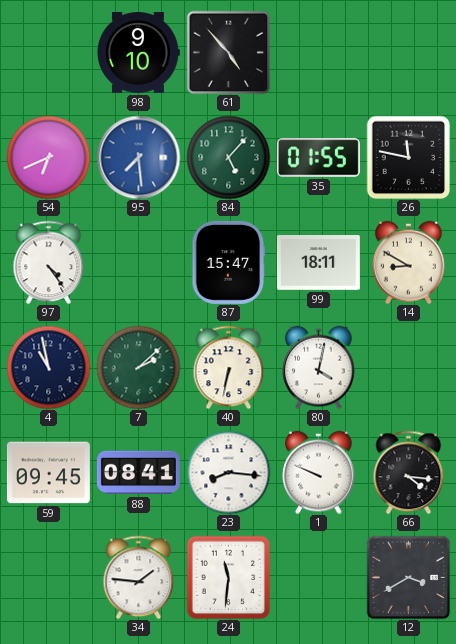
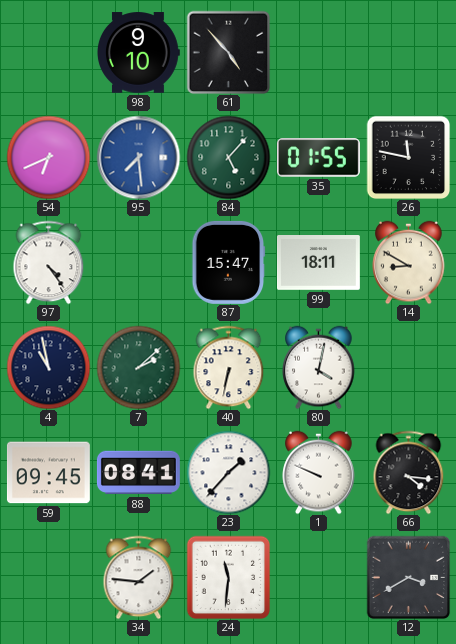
23: 8:16 -> 1:37
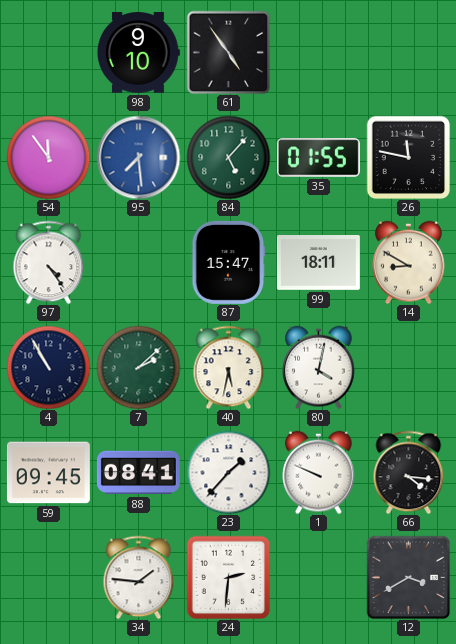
61: 4:53 -> 4:54
54: 6:41 -> 11:54
4: 10:58 -> 10:55
40: 6:32 -> 5:32
24: 11:31 -> 2:31
